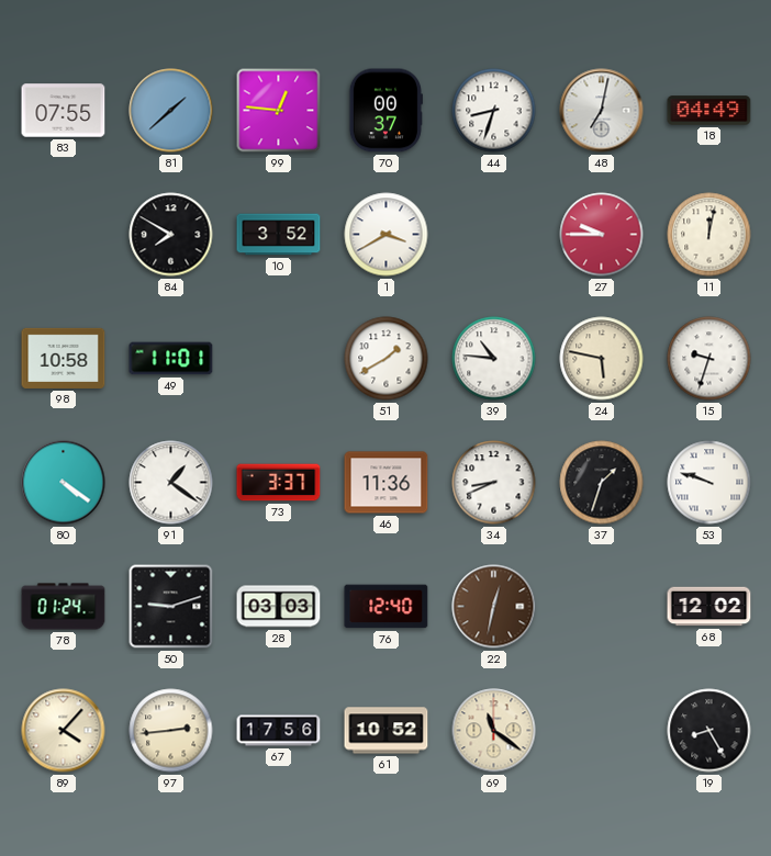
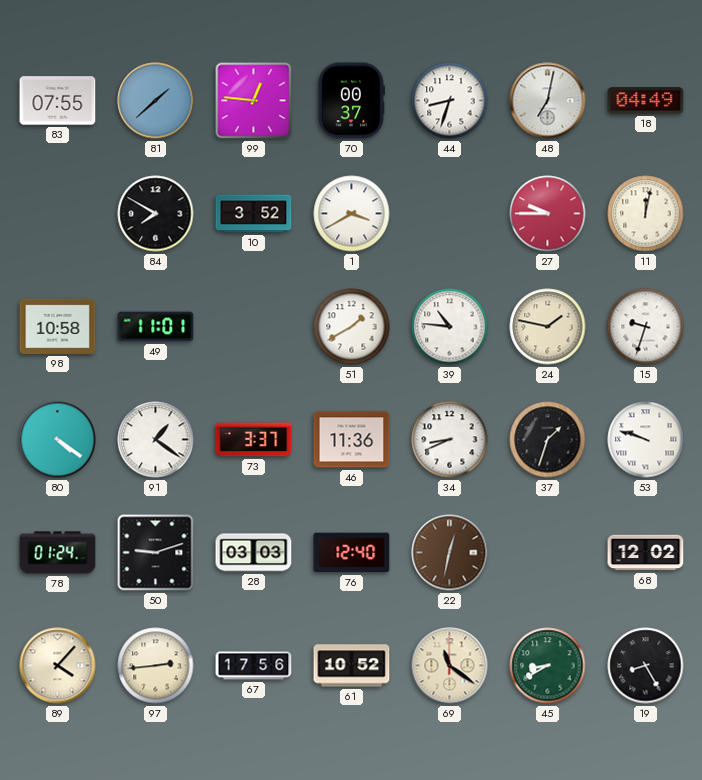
24: 5:47 -> 1:47
45: none -> 8:40
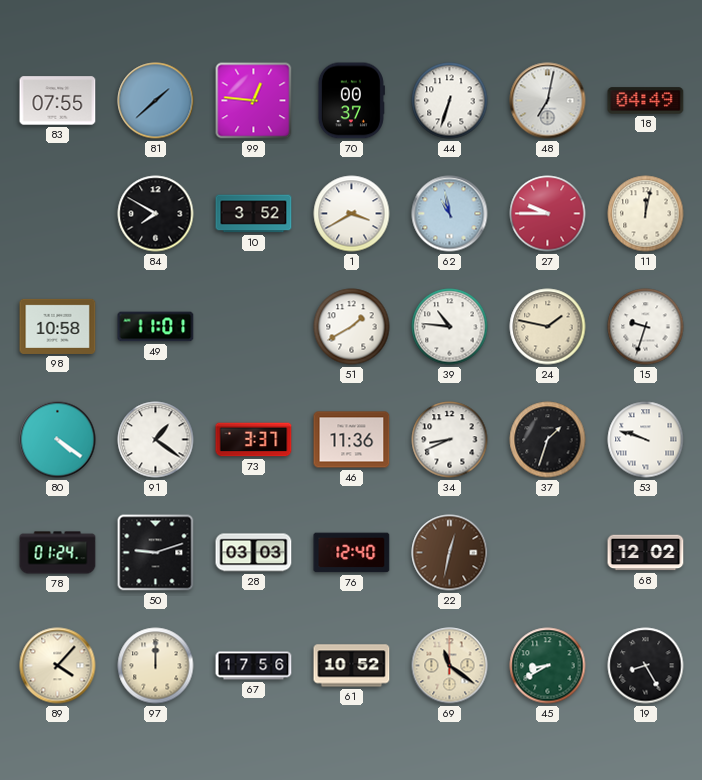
44: 8:33 -> 6:33
62: none -> 10:58
97: 2:44 -> 12:00
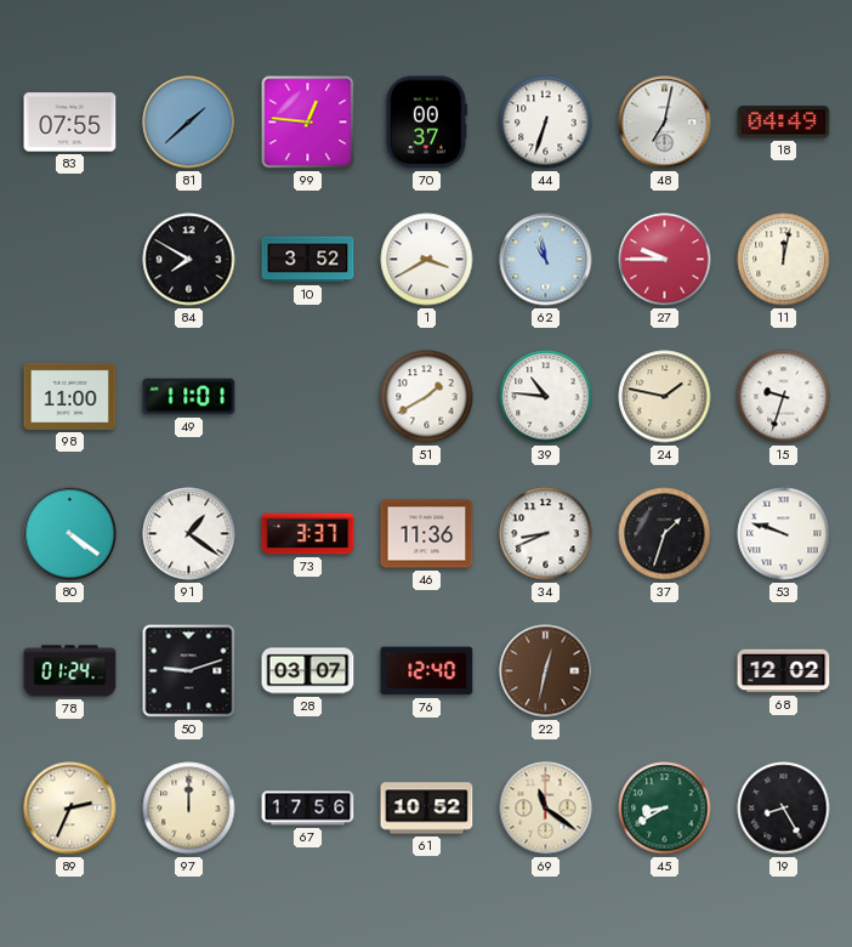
98: 10:58 -> 11:00
28: 03:03 -> 03:07
89: 4:07 -> 2:34
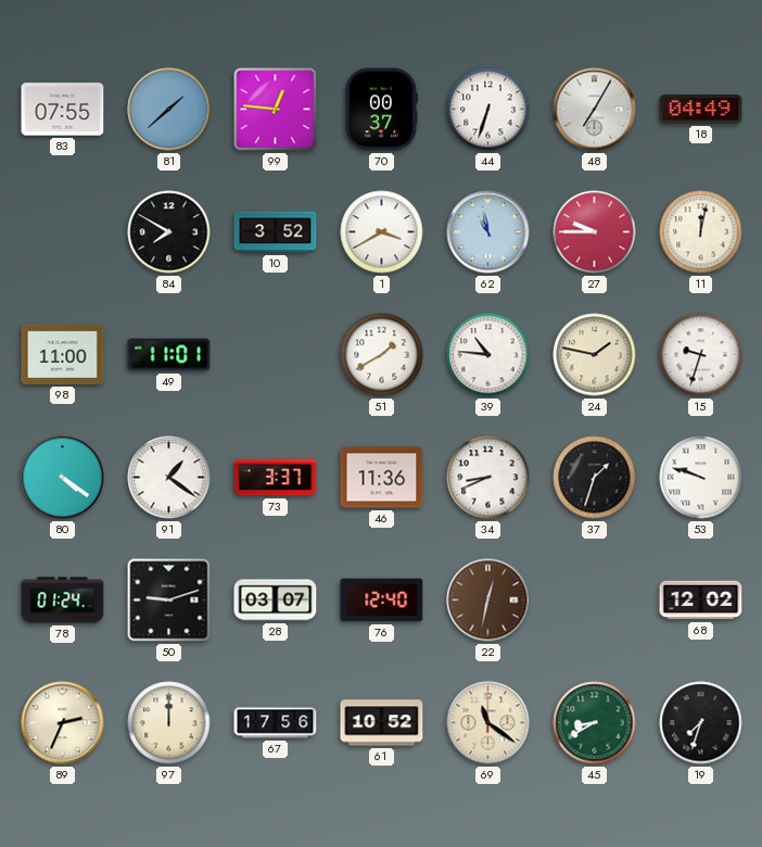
48: 7:02 -> 7:05
19: 8:25 -> 7:33
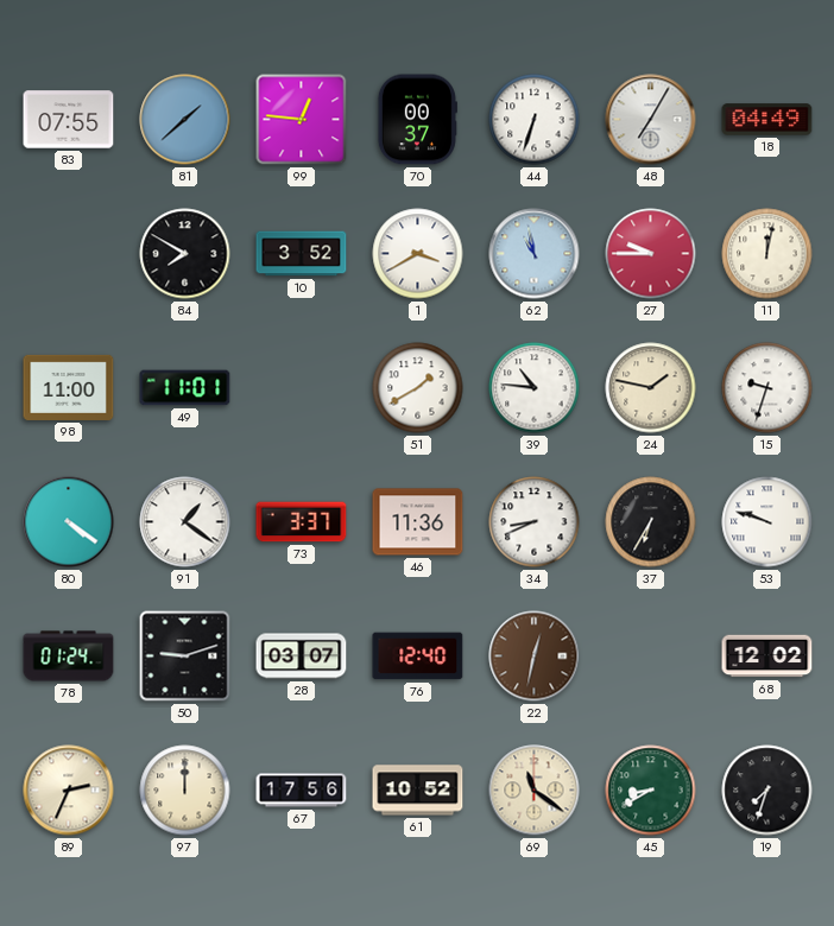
37: 1:33 -> 6:35
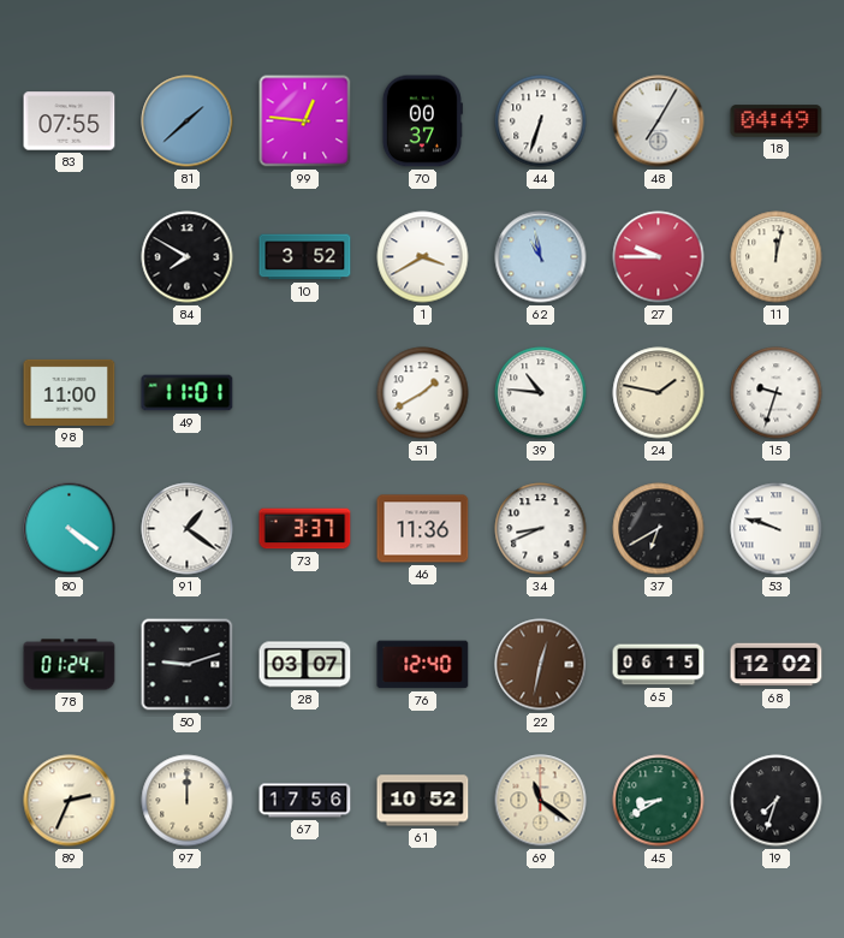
37: 6:35 -> 6:40
65: none -> 06:15
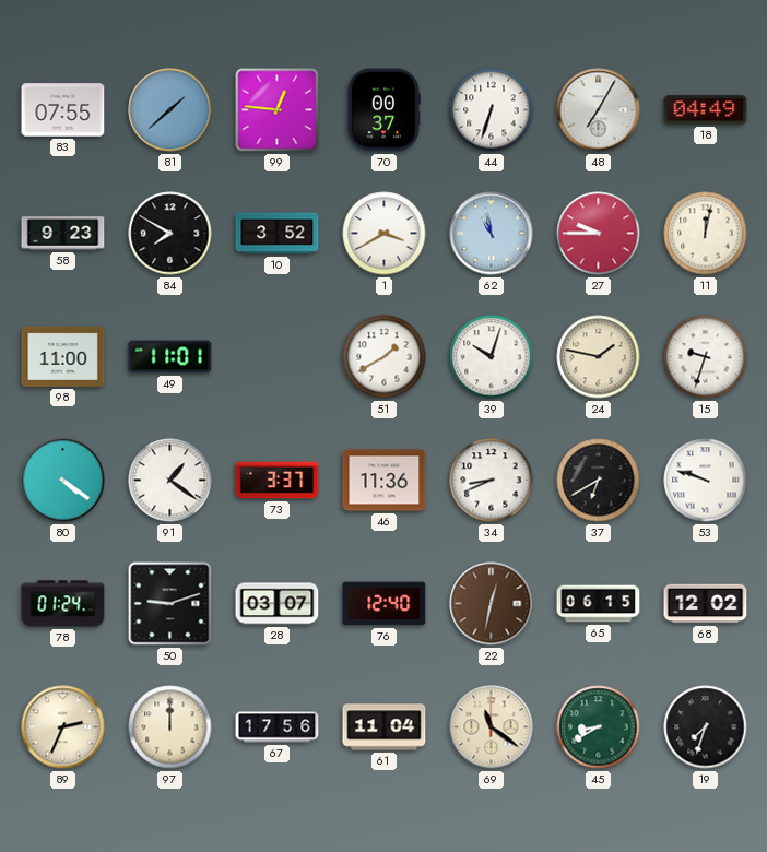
58: none -> 9:23
39: 10:46 -> 10:03
61: 10:52 -> 11:04
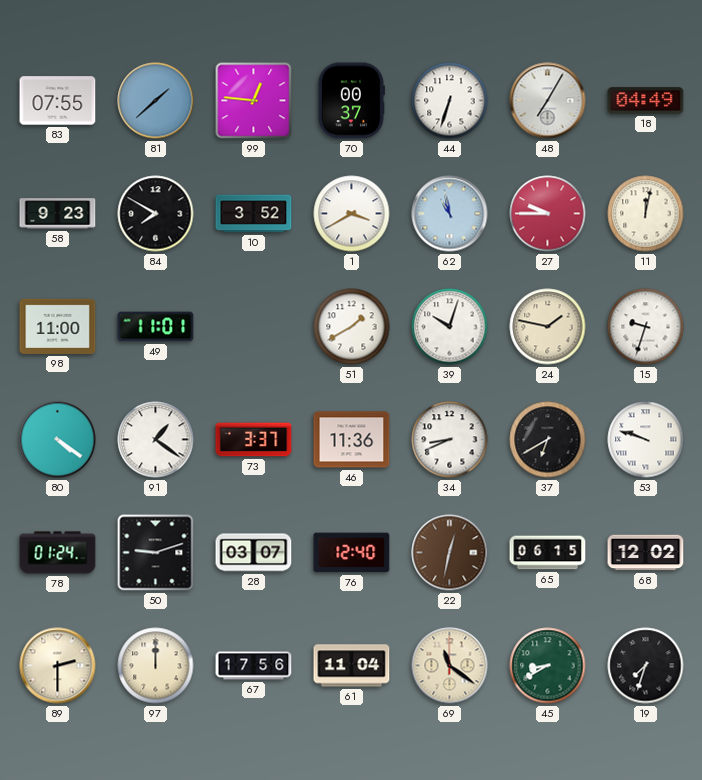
89: 2:34 -> 2:30
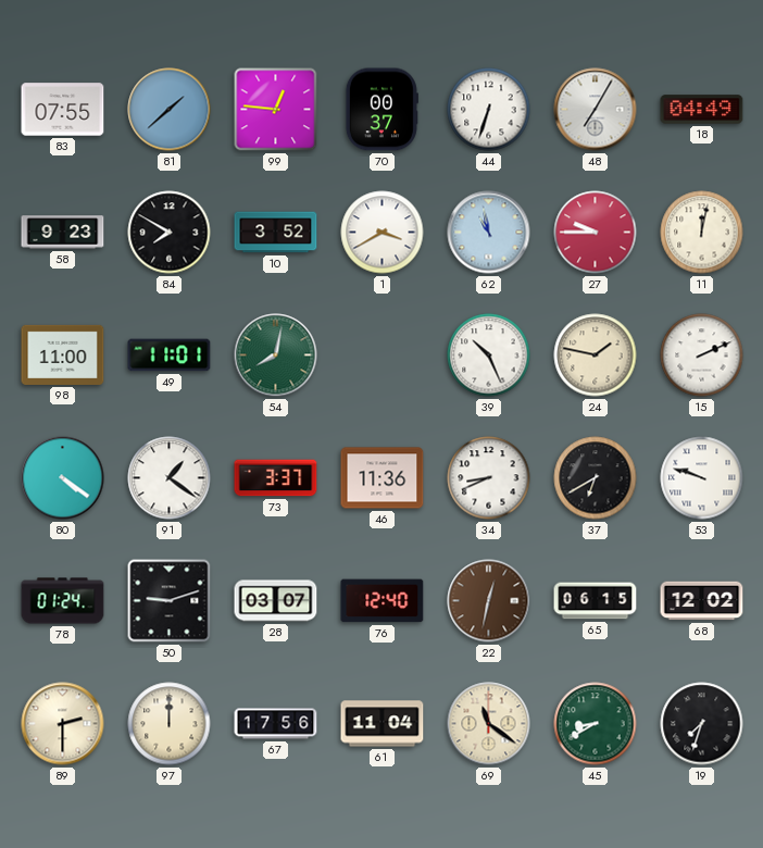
54: none -> 8:02
51: 1:40 -> none
39: 10:03 -> 10:26
15: 9:33 -> 2:11
